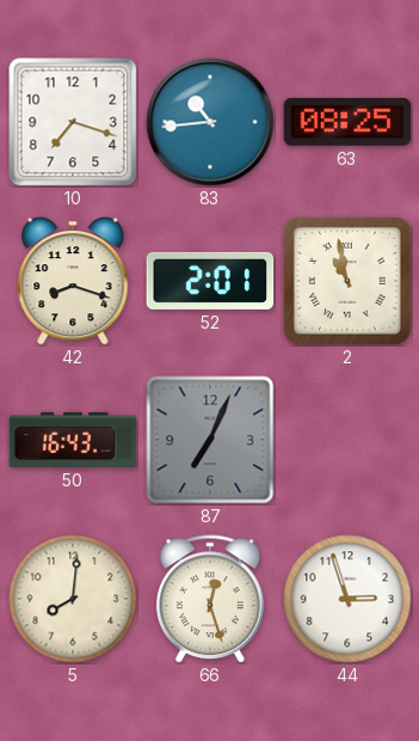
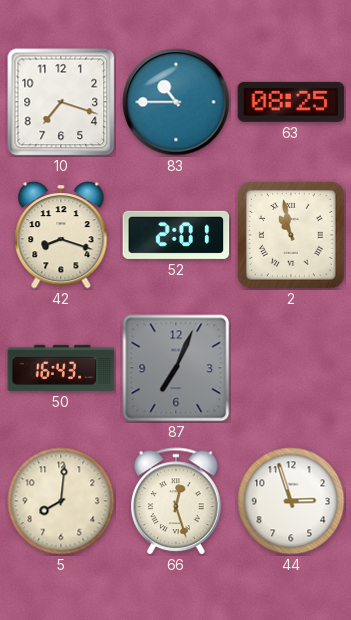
83: 10:44 -> 10:45
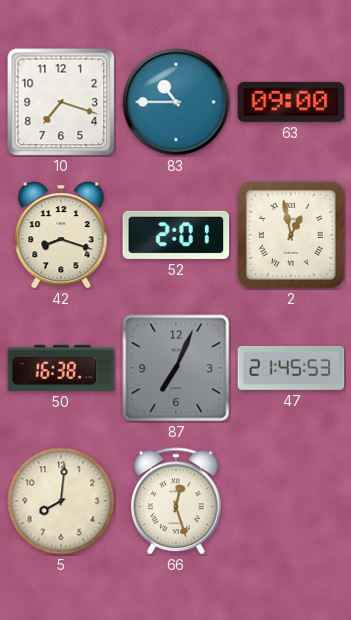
63: 08:25 -> 09:00
2: 10:58 -> 12:58
50: 16:43 -> 16:38
47: none -> 21:45
44: 2:57 -> none
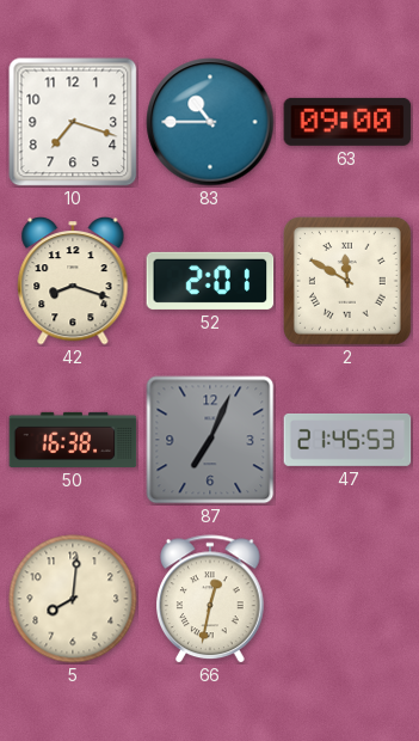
2: 12:58 -> 11:50
66: 12:27 -> 12:32
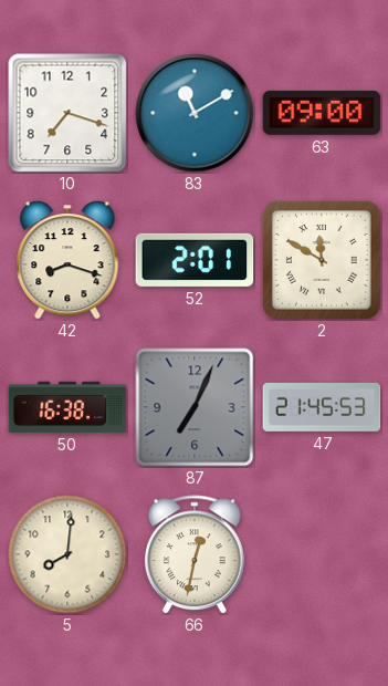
83: 10:45 -> 11:10
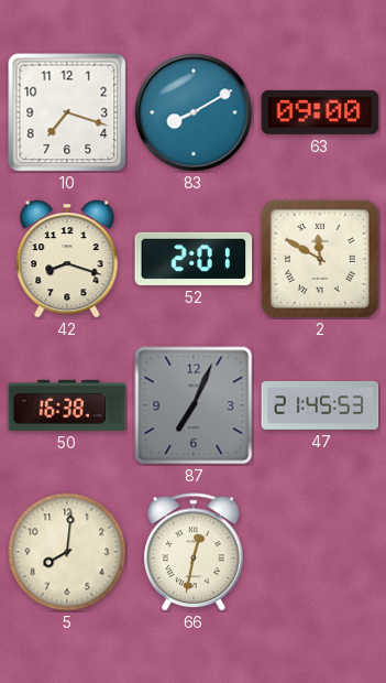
83: 11:10 -> 8:10
